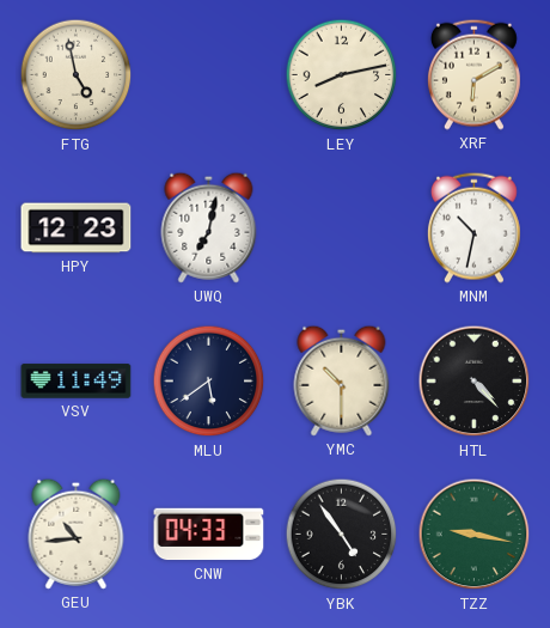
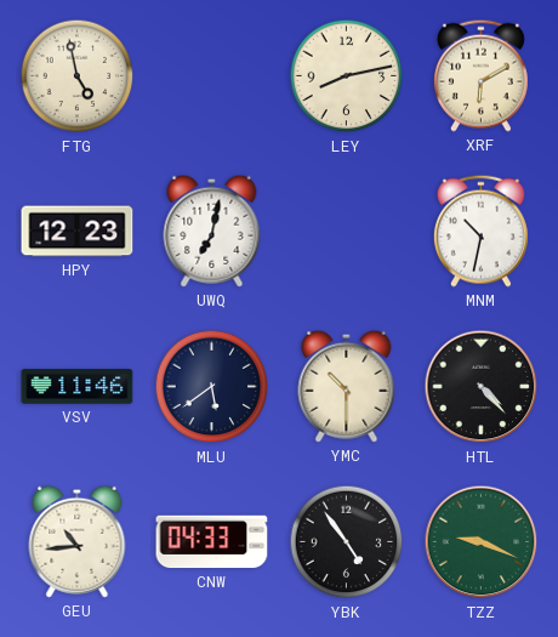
VSV: 11:49 -> 11:46
TZZ: 9:17 -> 9:19
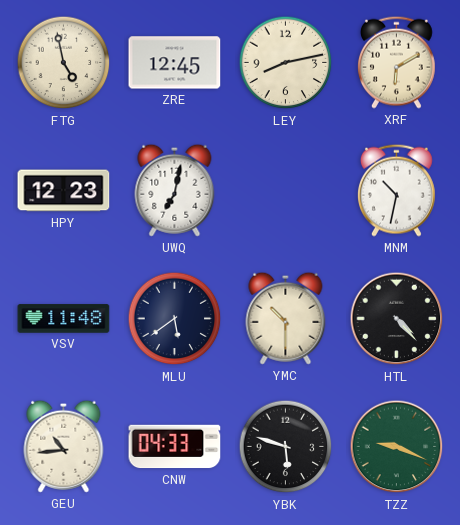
ZRE: none -> 12:45
VSV: 11:46 -> 11:48
YBK: 4:54 -> 5:48
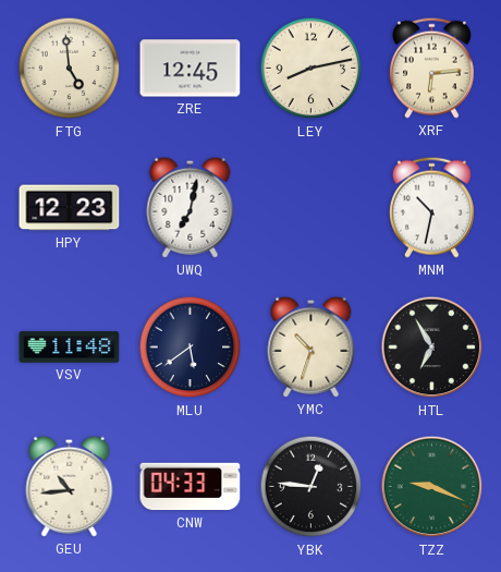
FTG: 4:58 -> 4:59
XRF: 6:10 -> 6:14
YMC: 10:30 -> 10:33
HTL: 4:23 -> 6:55
YBK: 5:48 -> 12:46
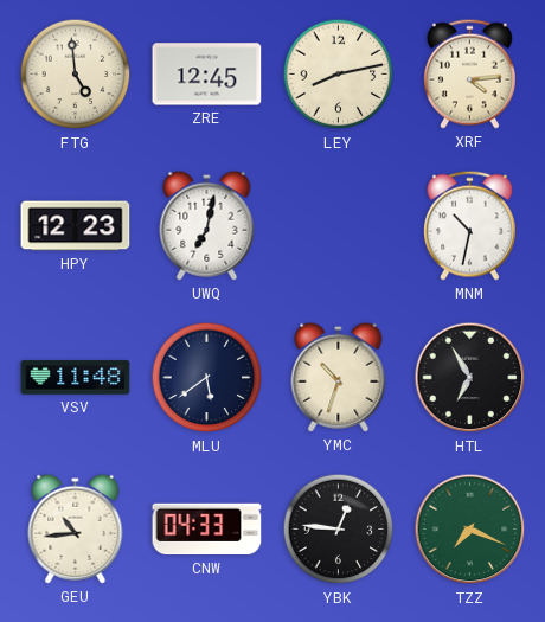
XRF: 6:14 -> 4:14
TZZ: 9:19 -> 7:19
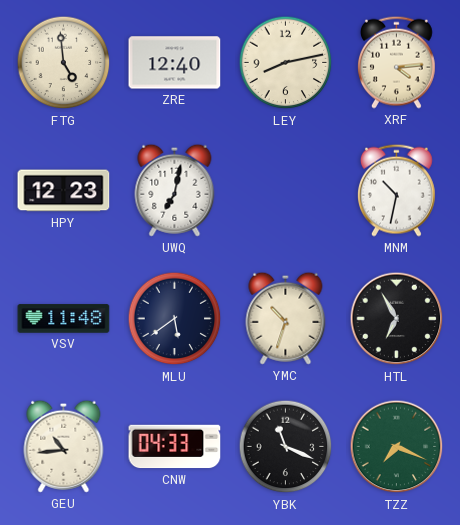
ZRE: 12:45 -> 12:40
YBK: 12:46 -> 11:19
